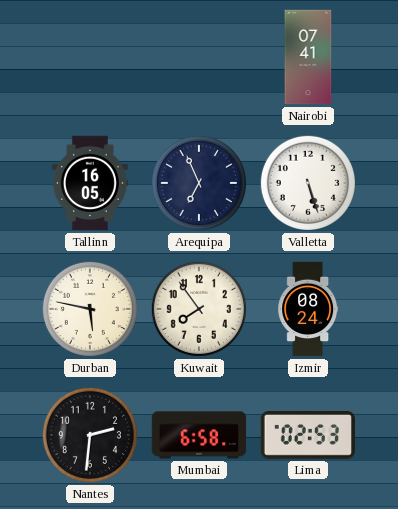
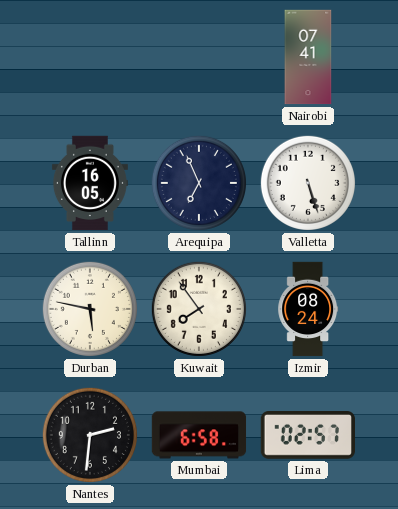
Lima: 02:53 -> 02:57
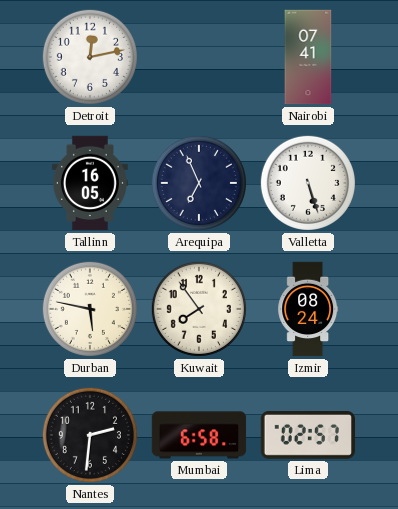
Detroit: none -> 12:13
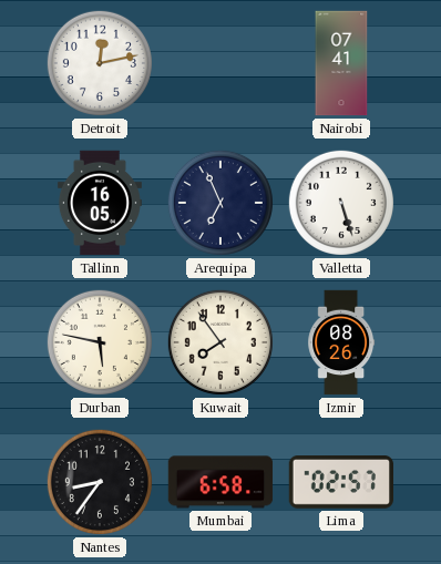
Izmir: 08:24 -> 08:26
Nantes: 2:31 -> 8:36
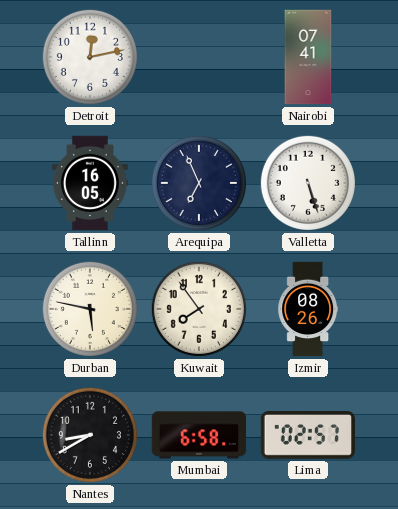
Nantes: 8:36 -> 8:40
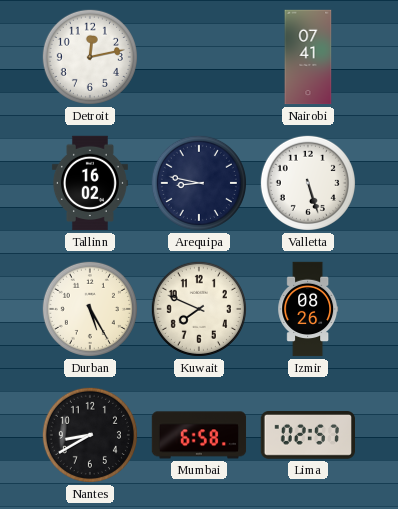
Tallinn: 16:05 -> 16:02
Arequipa: 6:56 -> 8:47
Durban: 5:47 -> 5:25
Kuwait: 7:54 -> 7:49
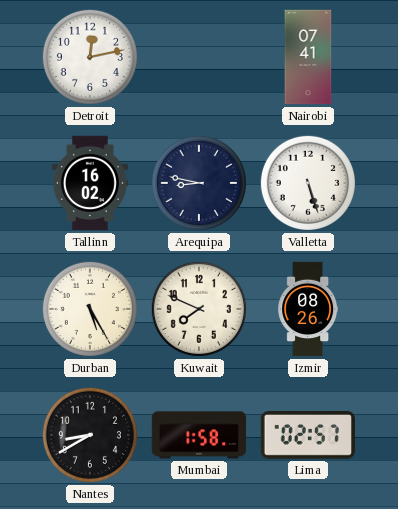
Mumbai: 6:58 -> 1:58
